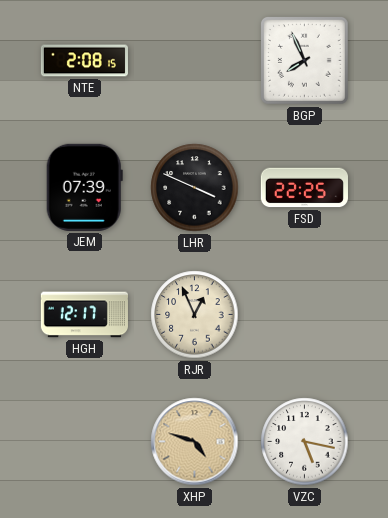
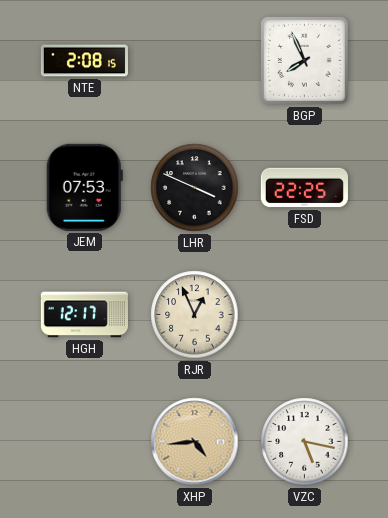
JEM: 07:39 -> 07:53
XHP: 4:48 -> 4:44
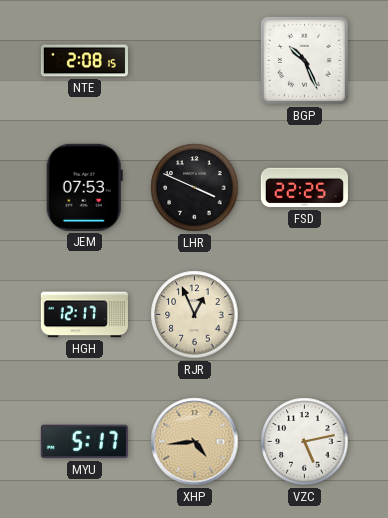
BGP: 7:56 -> 10:26
MYU: none -> 5:17
VZC: 5:17 -> 5:13
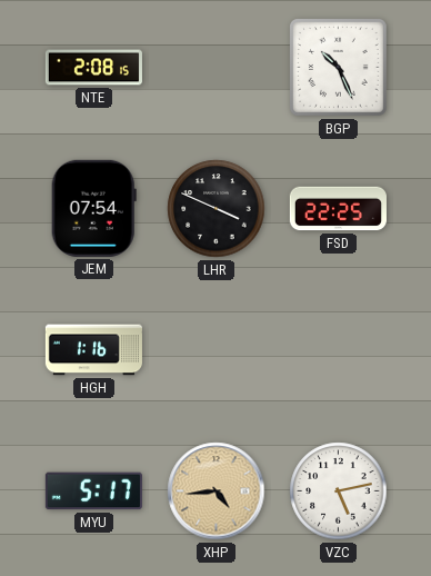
JEM: 07:53 -> 07:54
HGH: 12:17 -> 1:16
RJR: 12:56 -> none
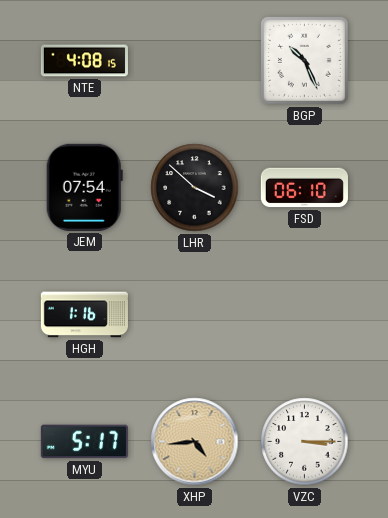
NTE: 2:08 -> 4:08
LHR: 3:49 -> 3:52
FSD: 22:25 -> 06:10
VZC: 5:13 -> 3:15
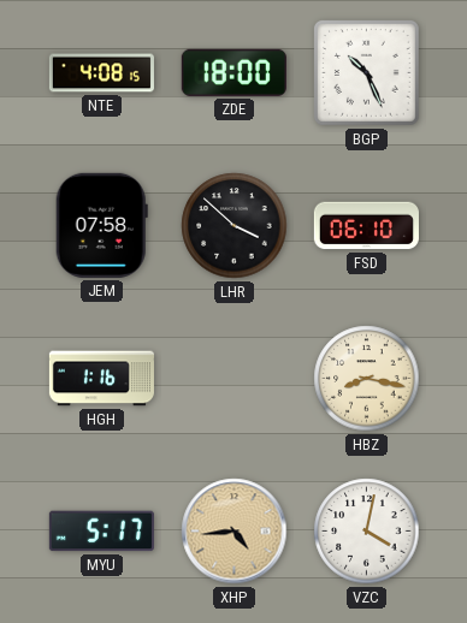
ZDE: none -> 18:00
JEM: 07:54 -> 07:58
HBZ: none -> 8:17
VZC: 3:15 -> 4:02
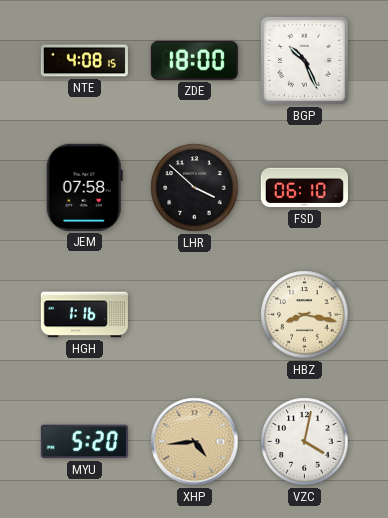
MYU: 5:17 -> 5:20
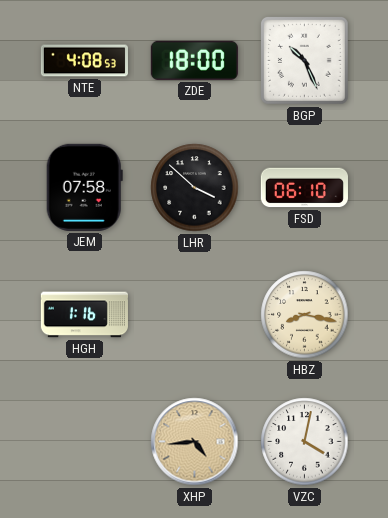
NTE: 4:08:15 -> 4:08:53
MYU: 5:20 -> none
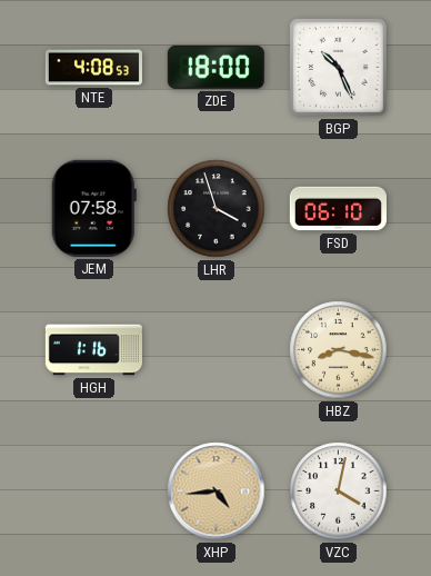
LHR: 3:52 -> 3:57
